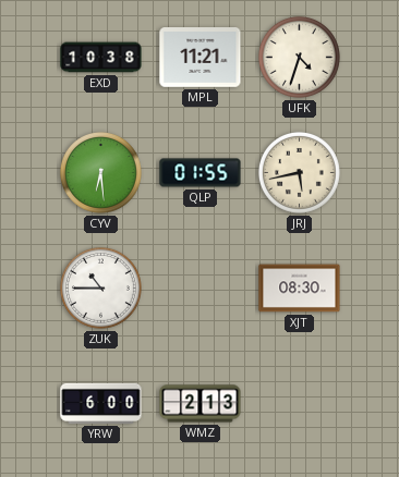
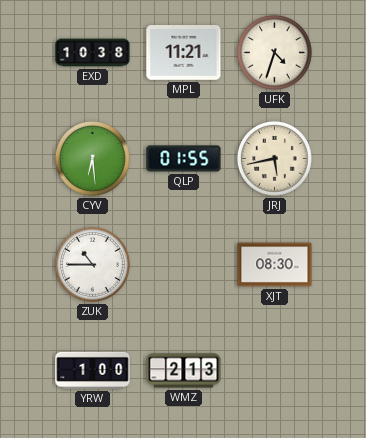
YRW: 6:00 -> 1:00
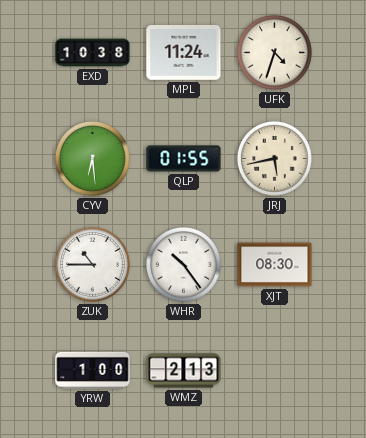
MPL: 11:21 -> 11:24
WHR: none -> 10:24
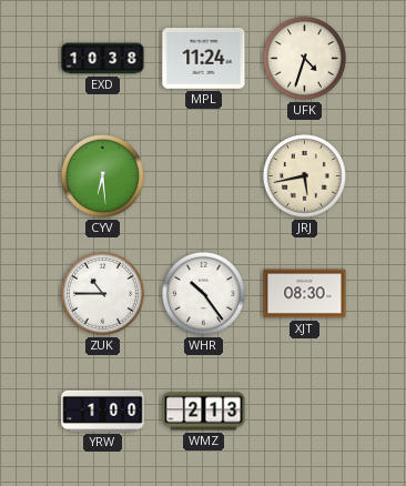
QLP: 01:55 -> none
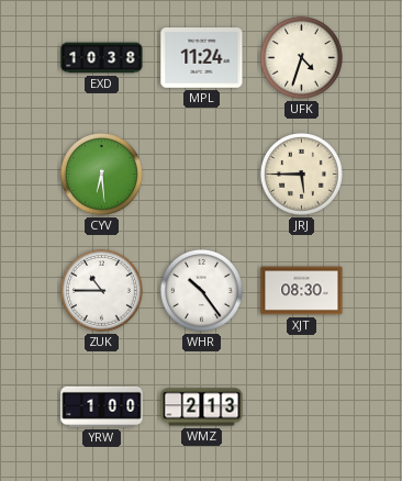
JRJ: 5:43 -> 5:45
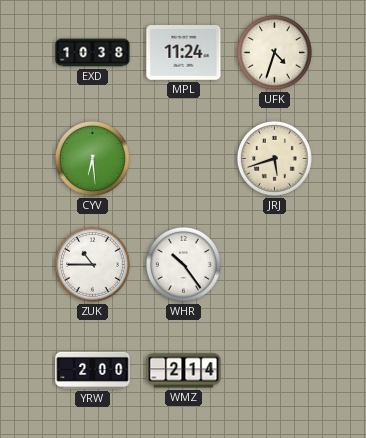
JRJ: 5:45 -> 5:42
XJT: 08:30 -> none
YRW: 1:00 -> 2:00
WMZ: 2:13 -> 2:14
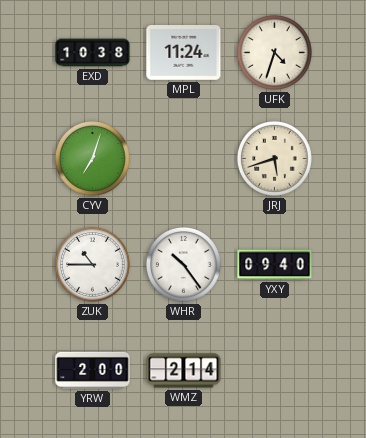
CYV: 6:29 -> 7:03
YXY: none -> 09:40
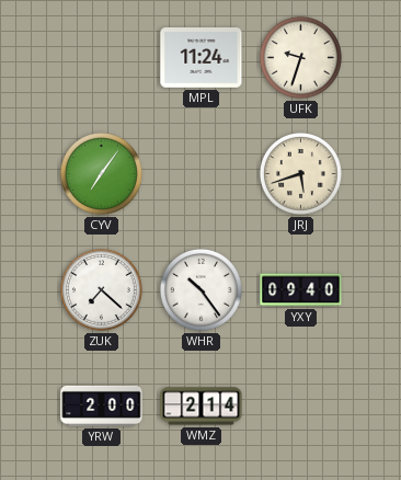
EXD: 10:38 -> none
UFK: 4:33 -> 9:33
CYV: 7:03 -> 7:06
ZUK: 10:45 -> 7:22
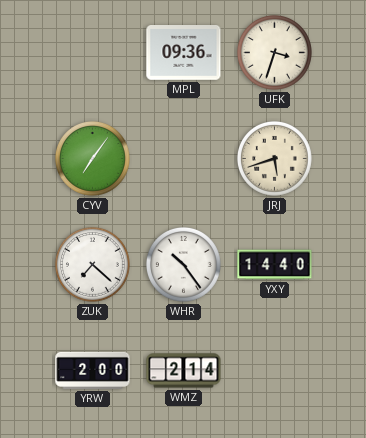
MPL: 11:24 -> 09:36
UFK: 9:33 -> 3:33
YXY: 09:40 -> 14:40
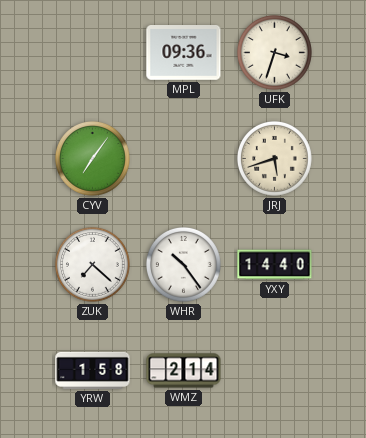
YRW: 2:00 -> 1:58
